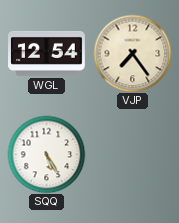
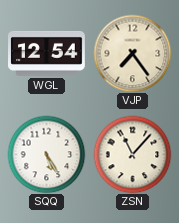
ZSN: none -> 11:07
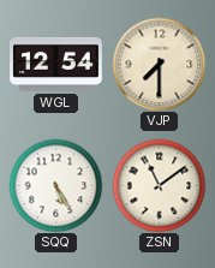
VJP: 7:24 -> 7:30
ZSN: 11:07 -> 11:09
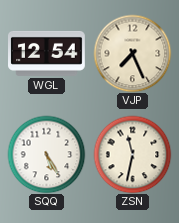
VJP: 7:30 -> 7:26
ZSN: 11:09 -> 11:32
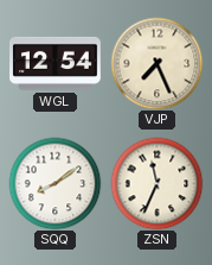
SQQ: 5:25 -> 8:09
ZSN: 11:32 -> 11:34
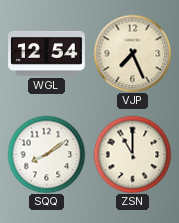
ZSN: 11:34 -> 11:00
